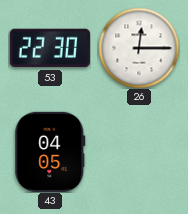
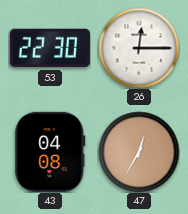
43: 04:05 -> 04:08
47: none -> 12:35
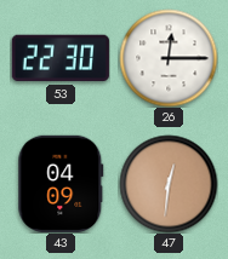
43: 04:08 -> 04:09
47: 12:35 -> 12:31
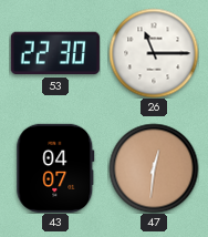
26: 12:15 -> 11:15
43: 04:09 -> 04:07
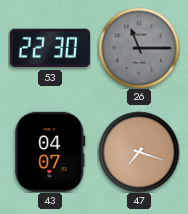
26 dial: white -> grey
47: 12:31 -> 7:18
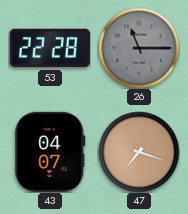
53: 22:30 -> 22:28
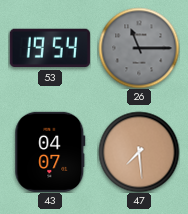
53: 22:28 -> 19:54
47: 7:18 -> 7:29
